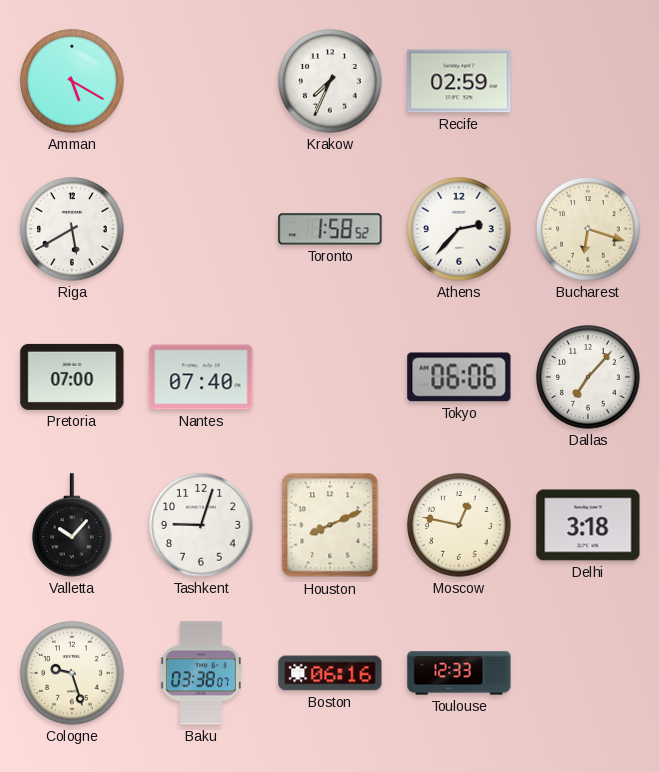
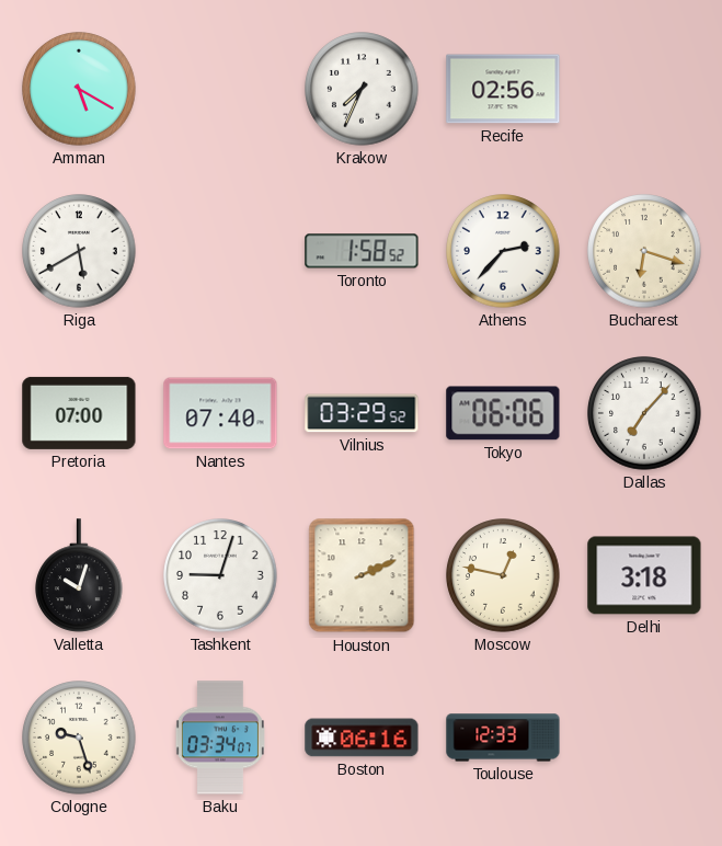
Recife: 02:59 -> 02:56
Vilnius: none -> 03:29
Valletta: 10:07 -> 10:03
Houston: 8:11 -> 2:11
Baku: 03:38 -> 03:34
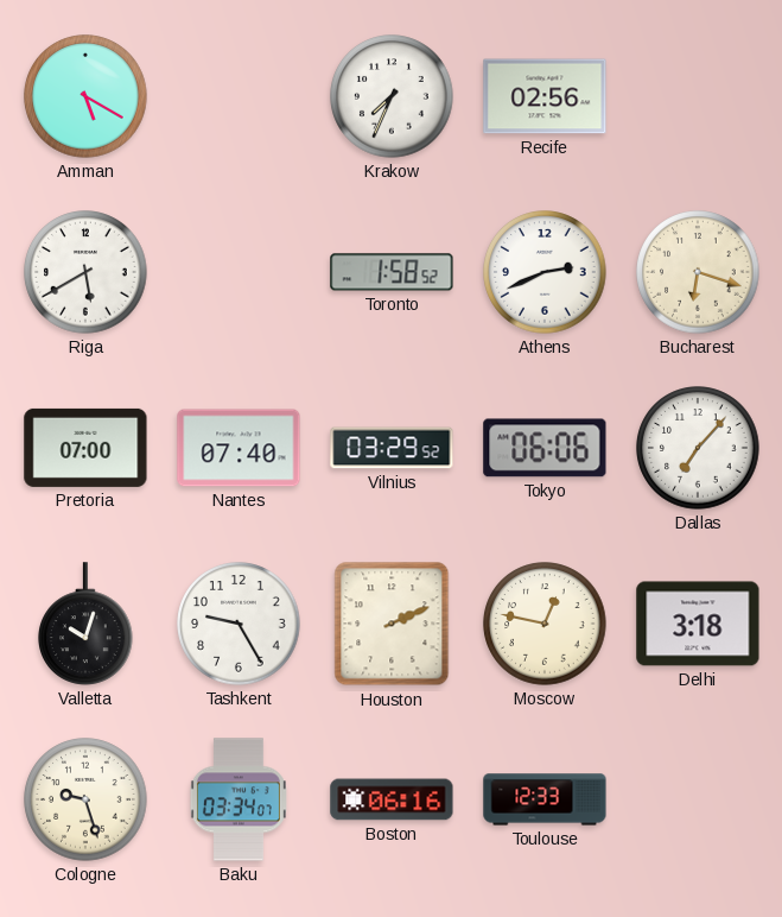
Athens: 2:37 -> 2:41
Tashkent: 9:03 -> 9:25
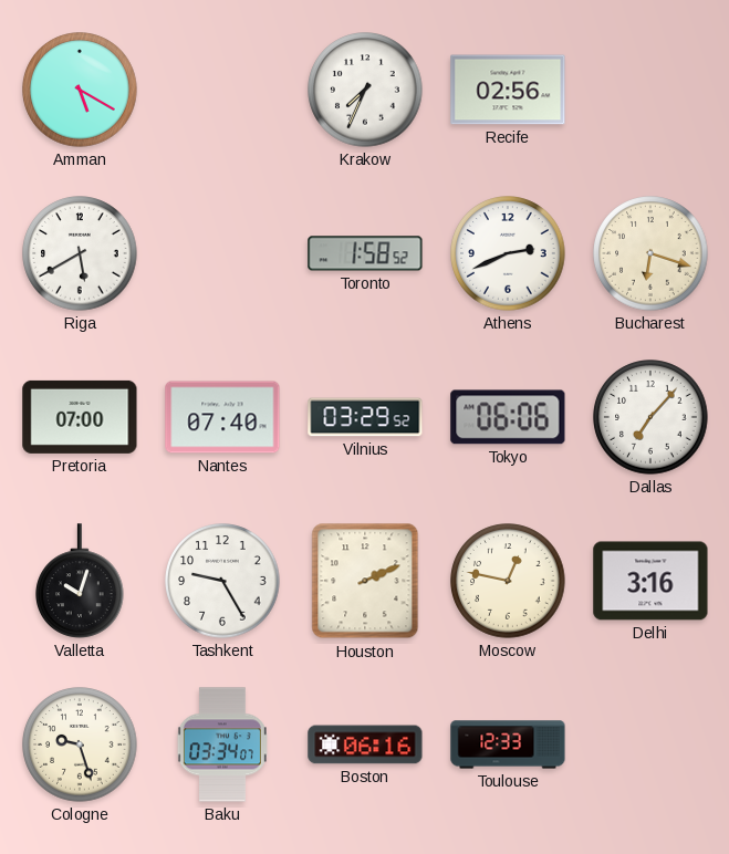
Delhi: 3:18 -> 3:16
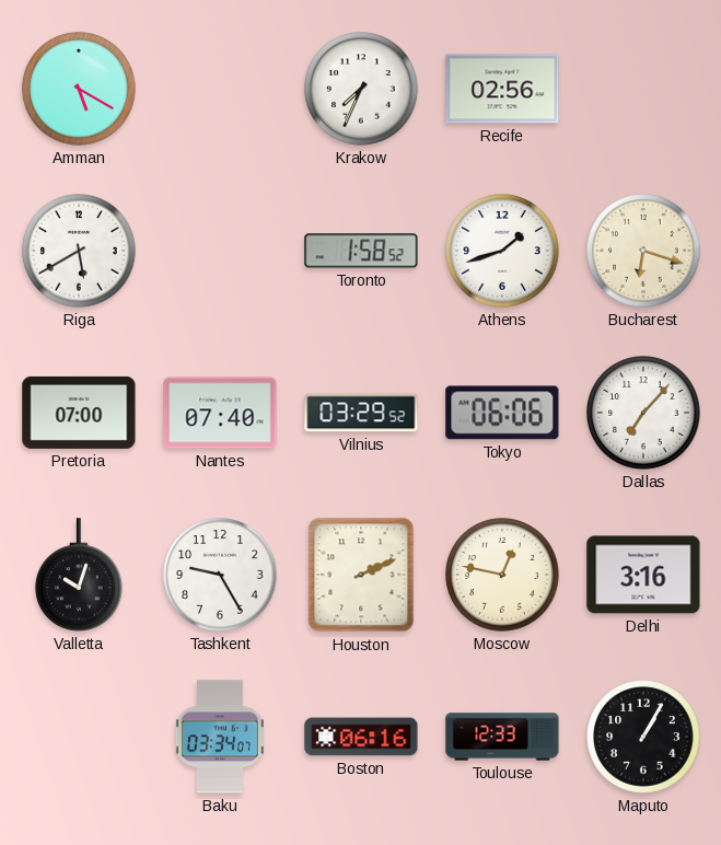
Athens: 2:41 -> 1:42
Cologne: 9:27 -> none
Maputo: none -> 1:05
